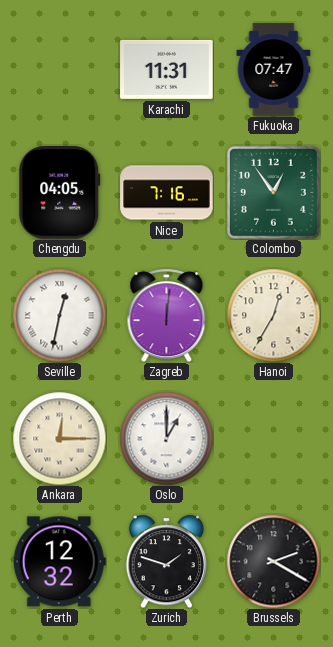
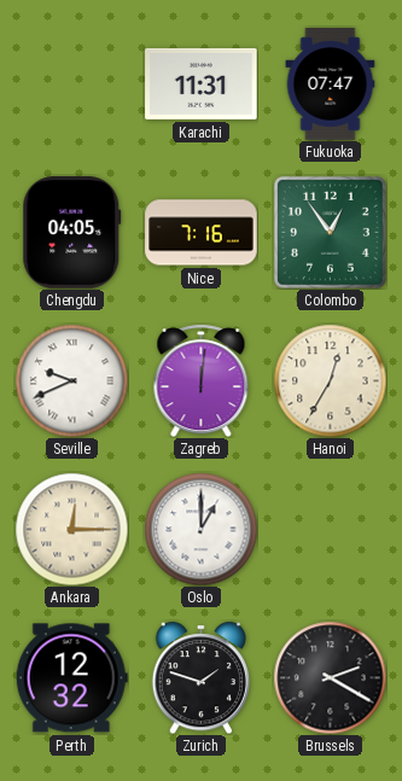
Seville: 12:32 -> 9:41
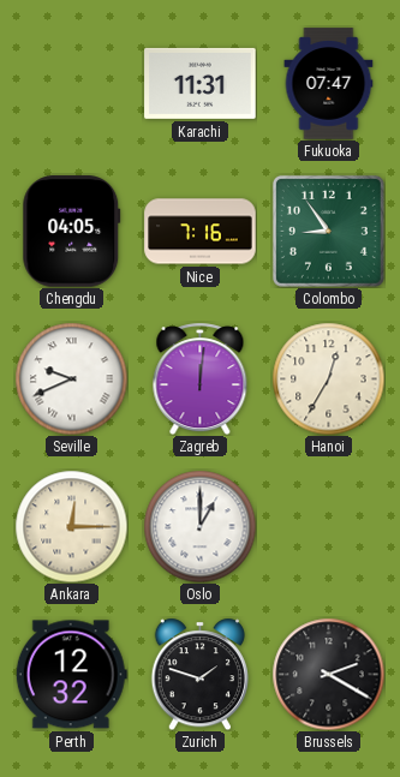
Colombo: 12:54 -> 8:54
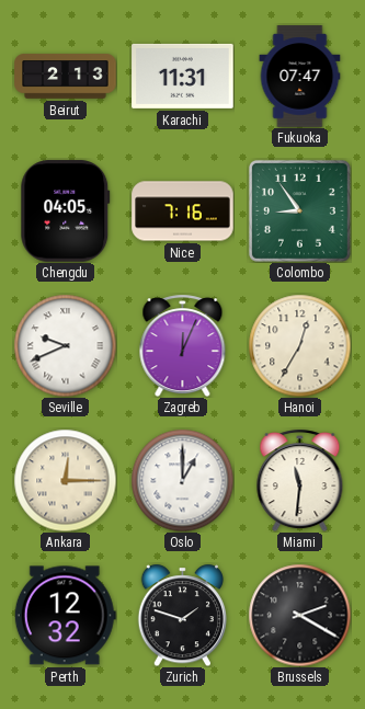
Beirut: none -> 2:13
Zagreb: 12:01 -> 12:04
Miami: none -> 11:31
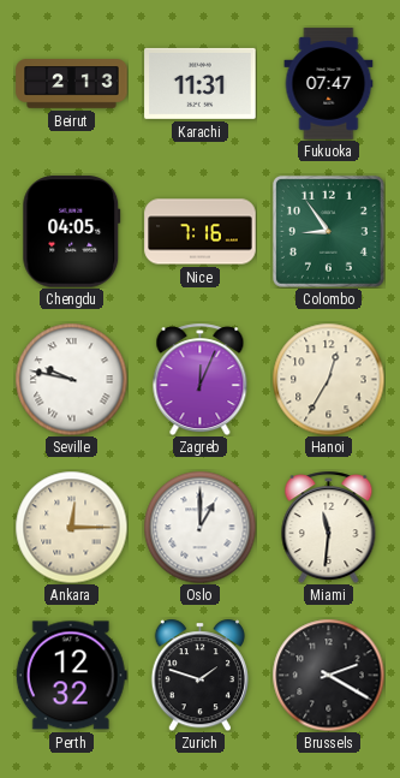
Seville: 9:41 -> 9:47
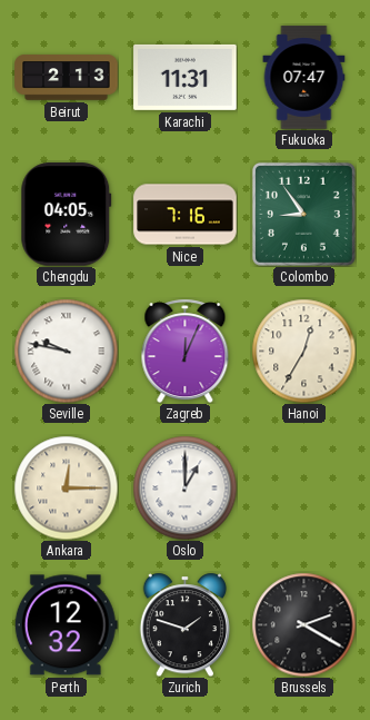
Miami: 11:31 -> none
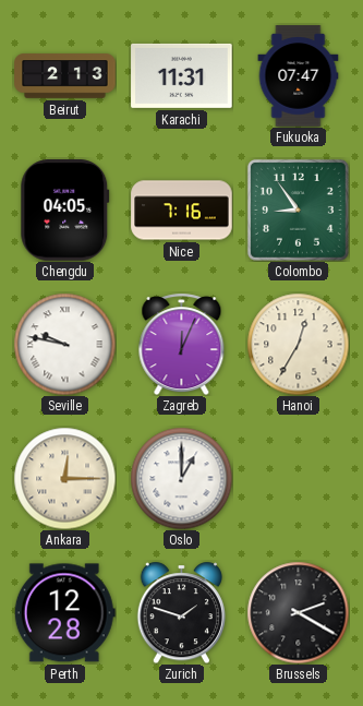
Perth: 12:32 -> 12:28
